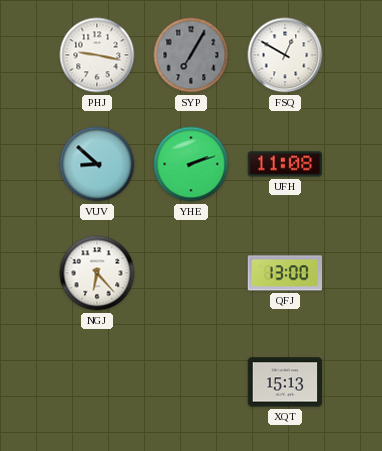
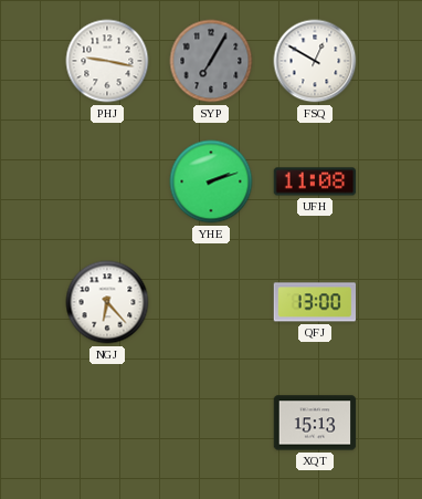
VUV: 8:52 -> none
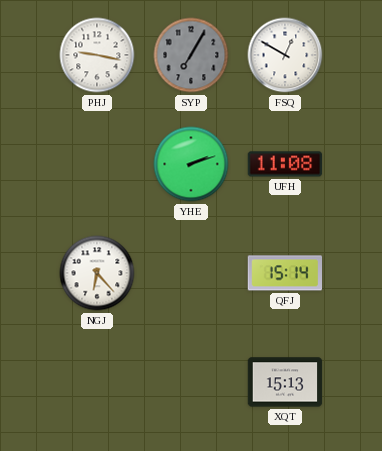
QFJ: 13:00 -> 15:14
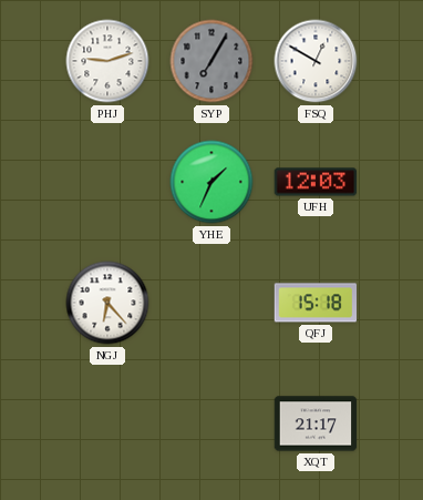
PHJ: 9:17 -> 9:12
YHE: 2:12 -> 1:34
UFH: 11:08 -> 12:03
QFJ: 15:14 -> 15:18
XQT: 15:13 -> 21:17
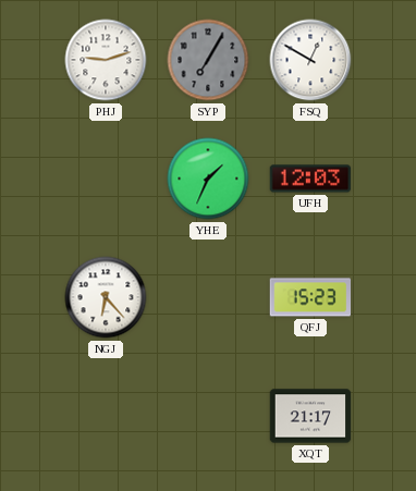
QFJ: 15:18 -> 15:23
